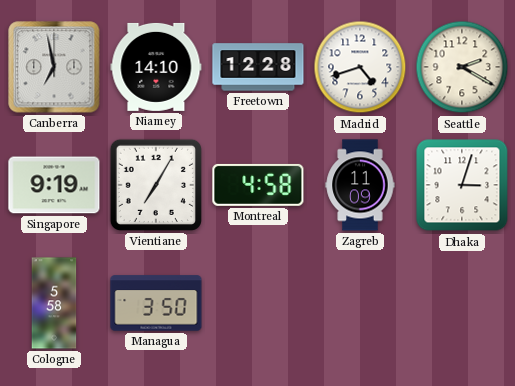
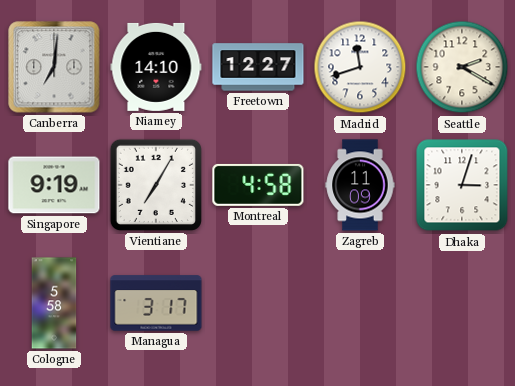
Canberra: 6:58 -> 7:01
Freetown: 12:28 -> 12:27
Madrid: 4:42 -> 11:42
Managua: 3:50 -> 3:17
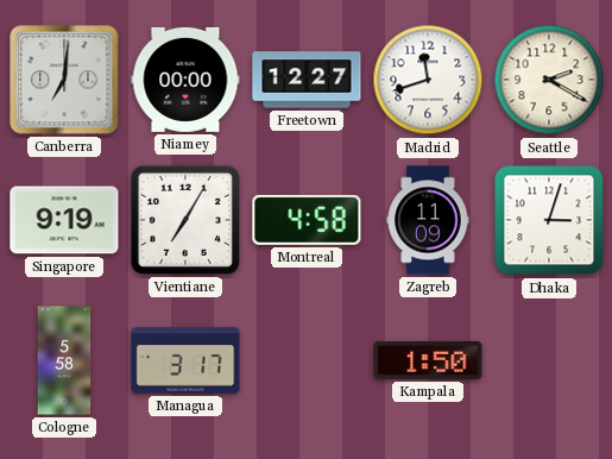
Niamey: 14:10 -> 00:00
Kampala: none -> 1:50
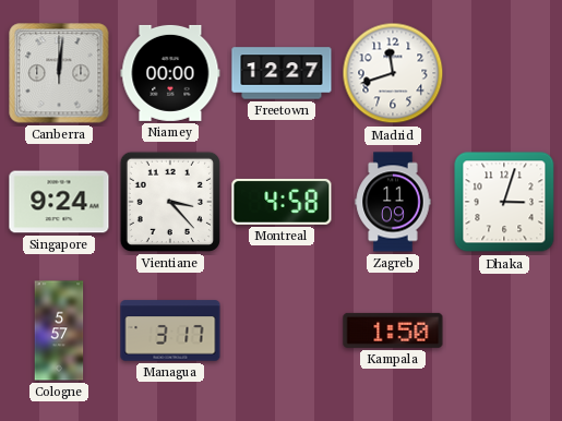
Canberra: 7:01 -> 12:01
Seattle: 2:20 -> none
Singapore: 9:19 -> 9:24
Vientiane: 7:05 -> 3:23
Cologne: 5:58 -> 5:57
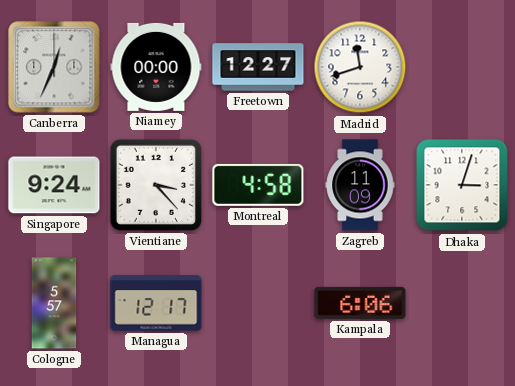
Canberra: 12:01 -> 12:34
Managua: 3:17 -> 12:17
Kampala: 1:50 -> 6:06
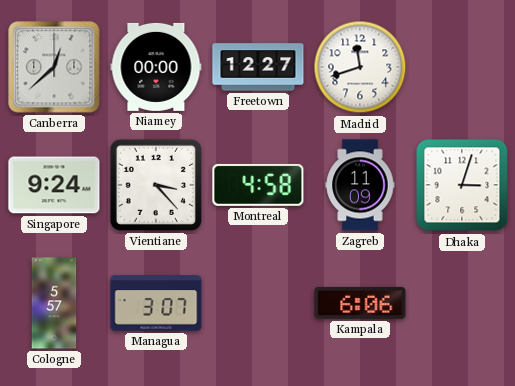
Canberra: 12:34 -> 12:38
Managua: 12:17 -> 3:07
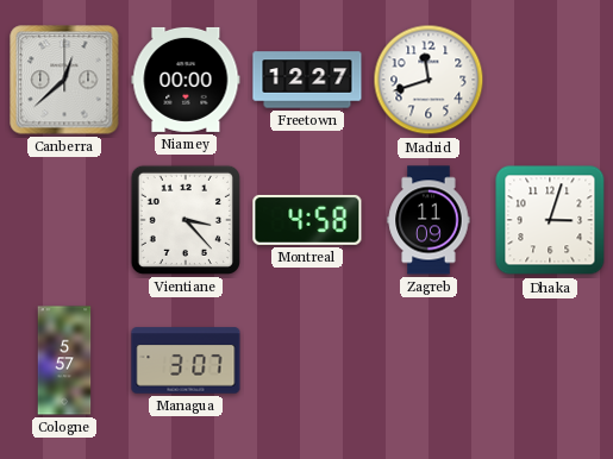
Singapore: 9:24 -> none
Kampala: 6:06 -> none
